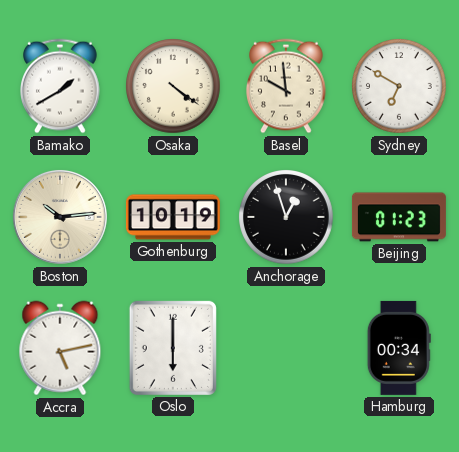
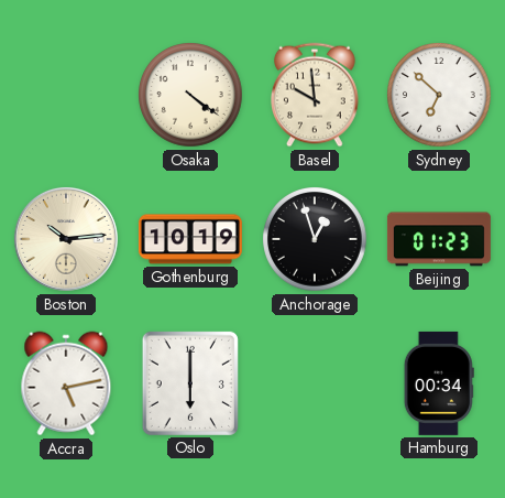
Bamako: 1:40 -> none
Sydney: 6:50 -> 6:52
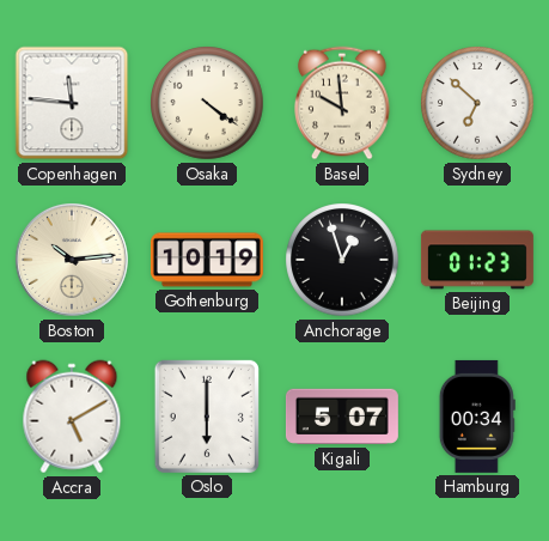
Copenhagen: none -> 11:46
Accra: 5:13 -> 5:10
Kigali: none -> 5:07
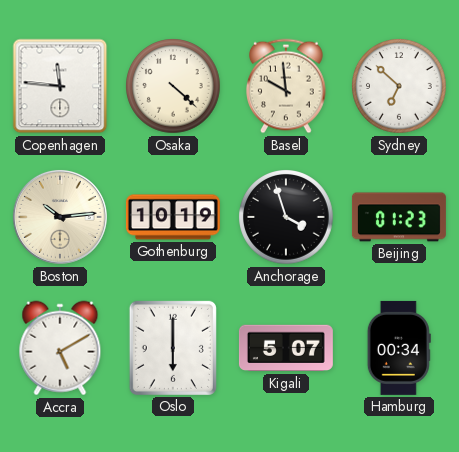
Osaka: 4:21 -> 4:22
Anchorage: 12:57 -> 3:57
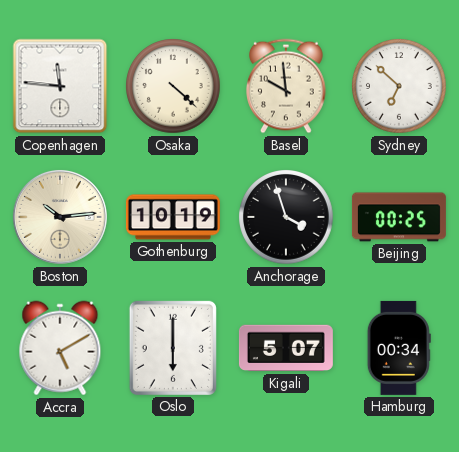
Beijing: 01:23 -> 00:25
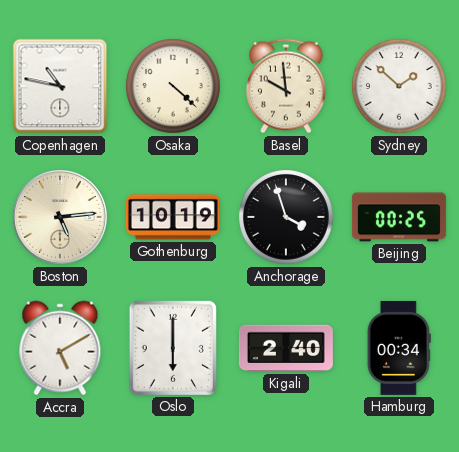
Copenhagen: 11:46 -> 10:47
Sydney: 6:52 -> 1:52
Boston: 10:14 -> 5:14
Kigali: 5:07 -> 2:40
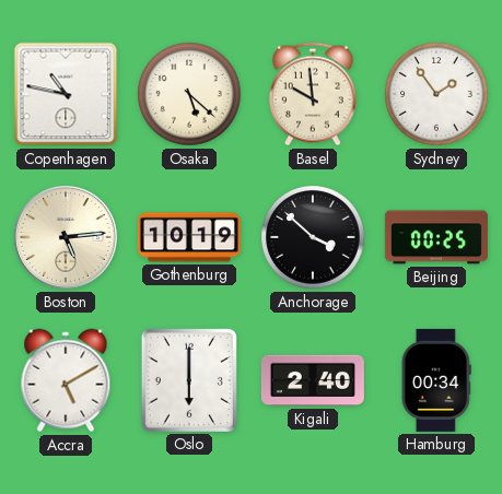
Osaka: 4:22 -> 5:22
Sydney: 1:52 -> 1:54
Anchorage: 3:57 -> 3:52
